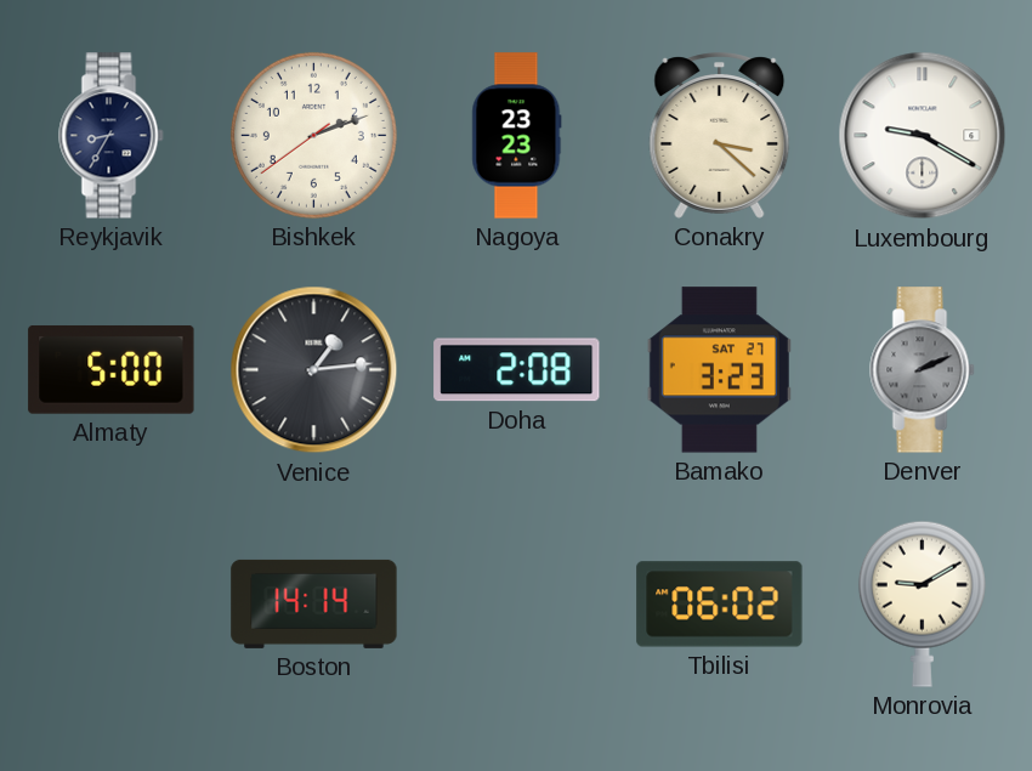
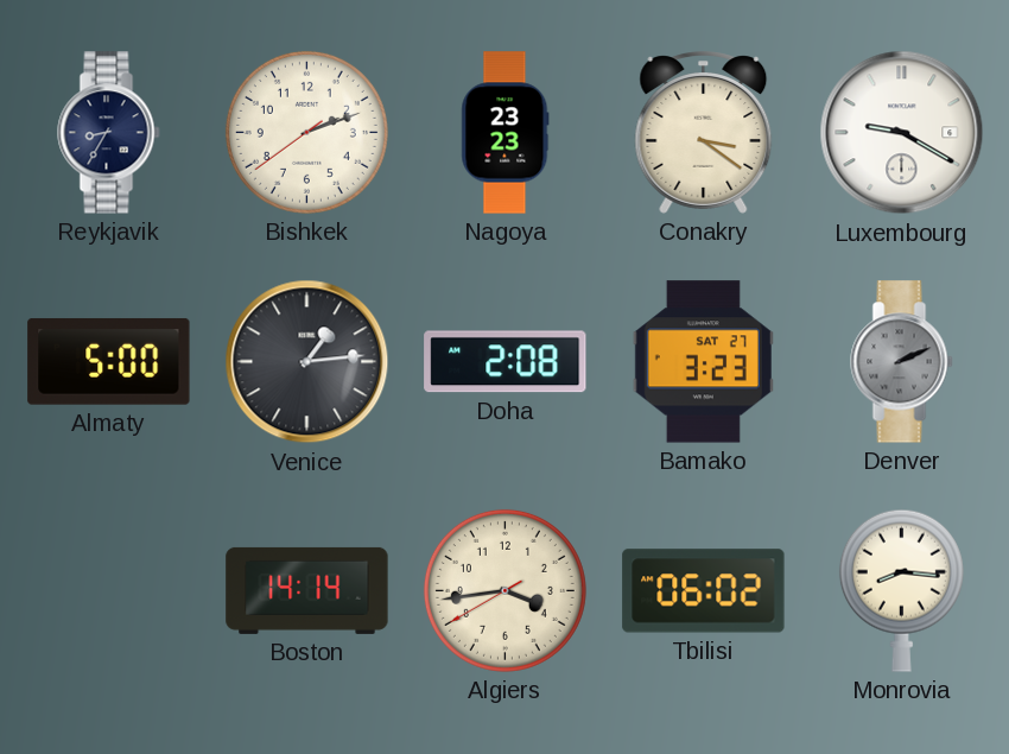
Conakry: 3:22 -> 3:21
Algiers: none -> 3:43
Monrovia: 9:10 -> 8:16
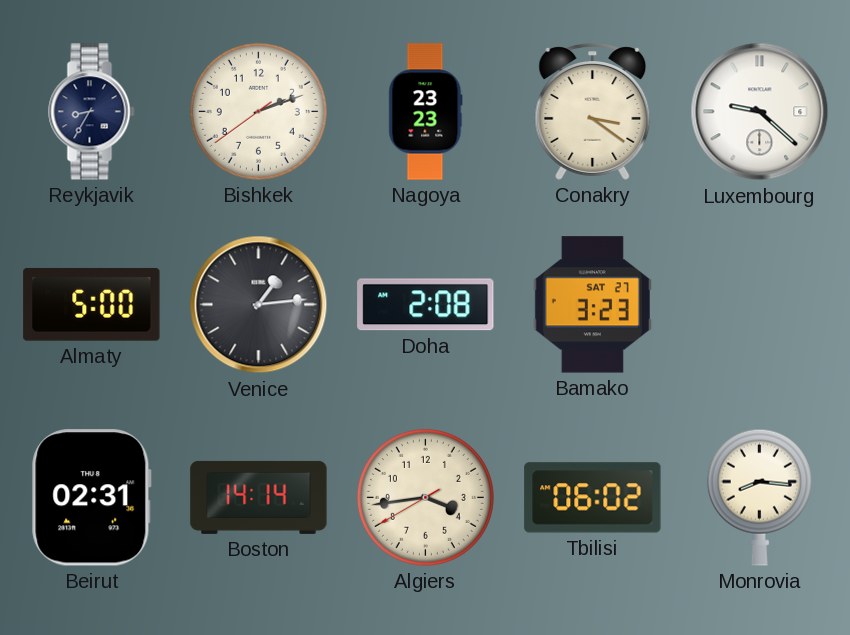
Luxembourg: 9:20 -> 9:22
Denver: 2:11 -> none
Beirut: none -> 02:31
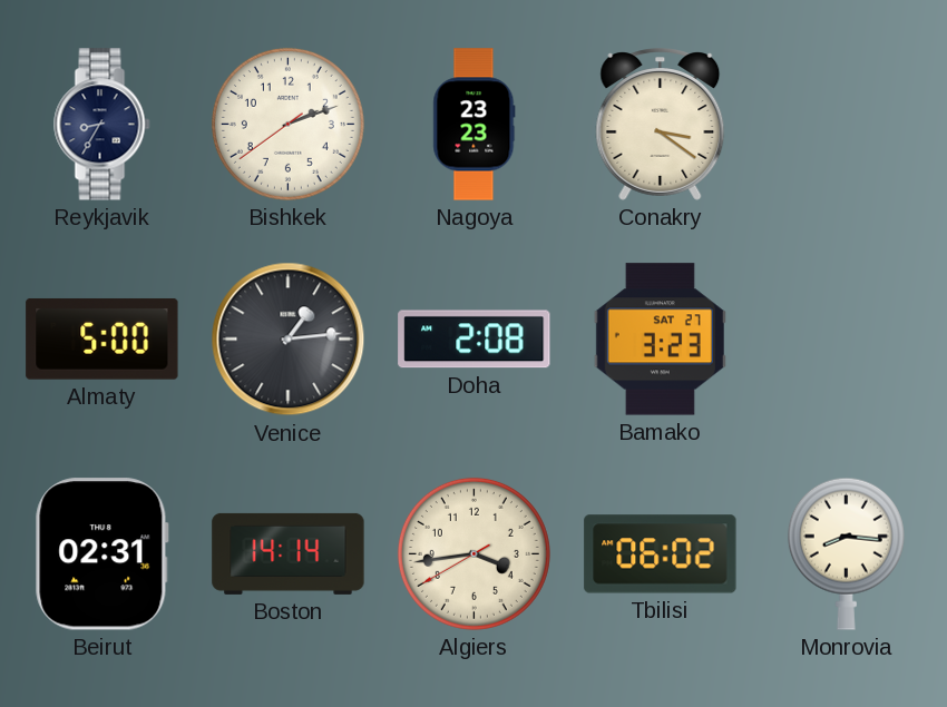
Luxembourg: 9:22 -> none
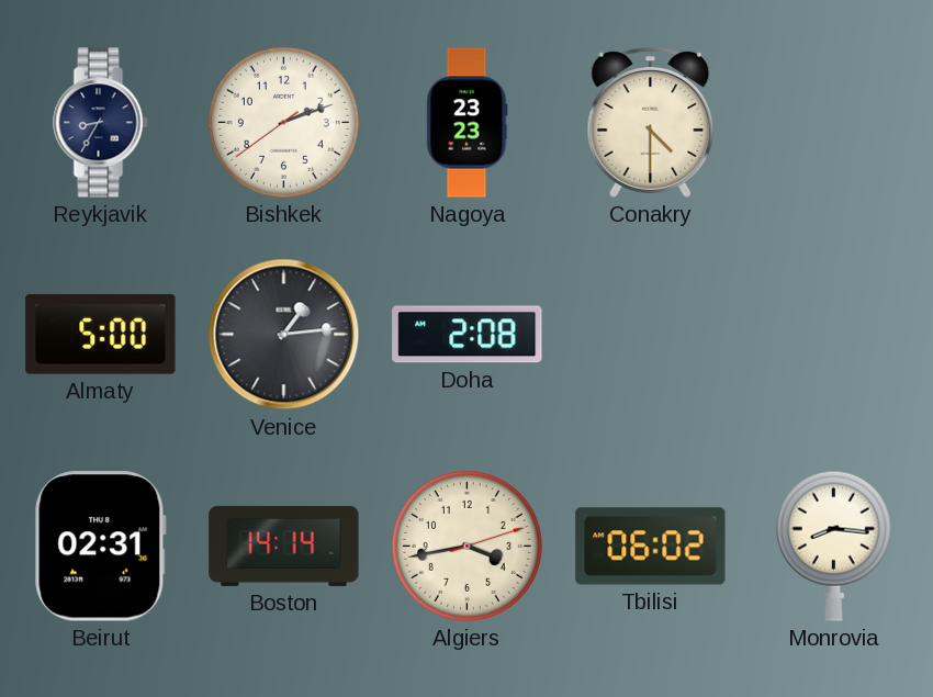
Conakry: 3:21 -> 4:30
Bamako: 3:23 -> none
Algiers: 3:43:40 -> 3:43:12
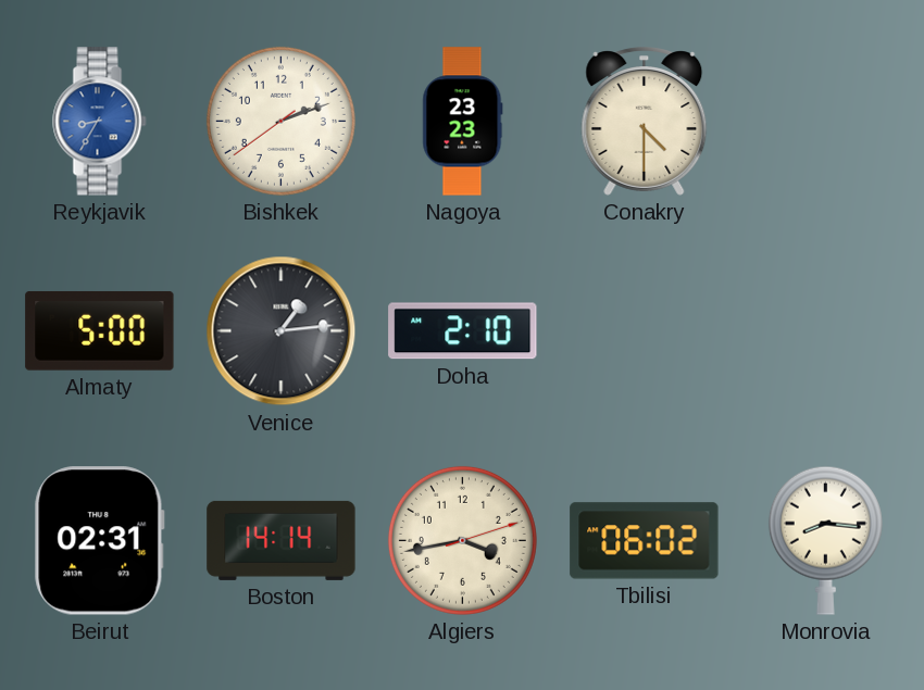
Reykjavik dial: navy -> blue
Doha: 2:08 -> 2:10
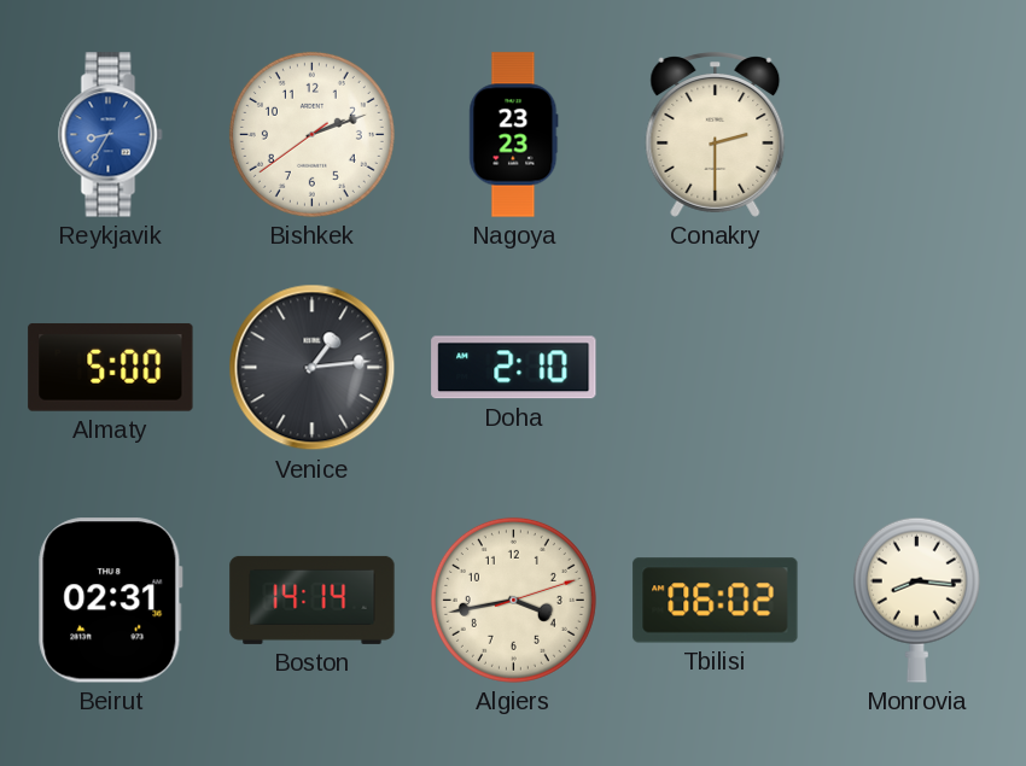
Conakry: 4:30 -> 2:30
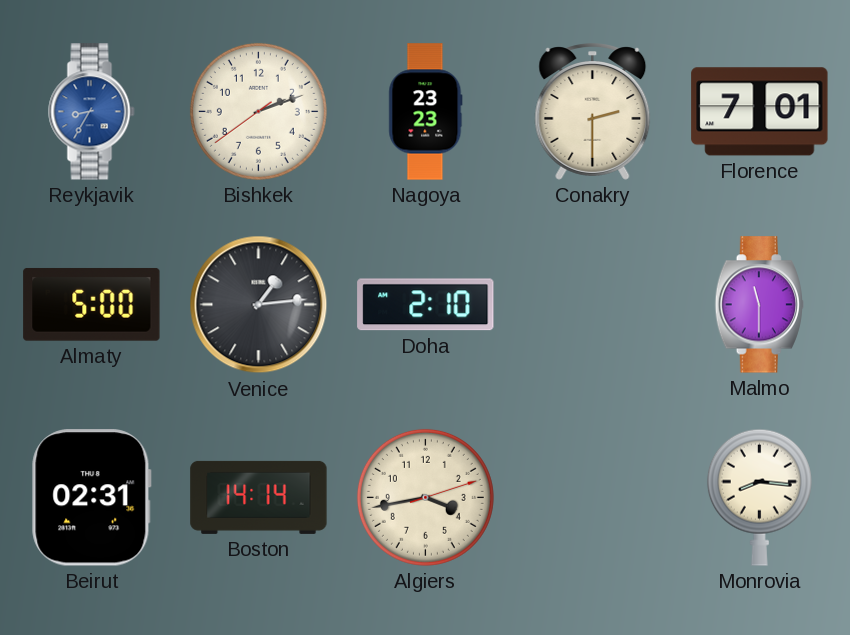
Florence: none -> 7:01
Malmo: none -> 11:30
Tbilisi: 06:02 -> none
